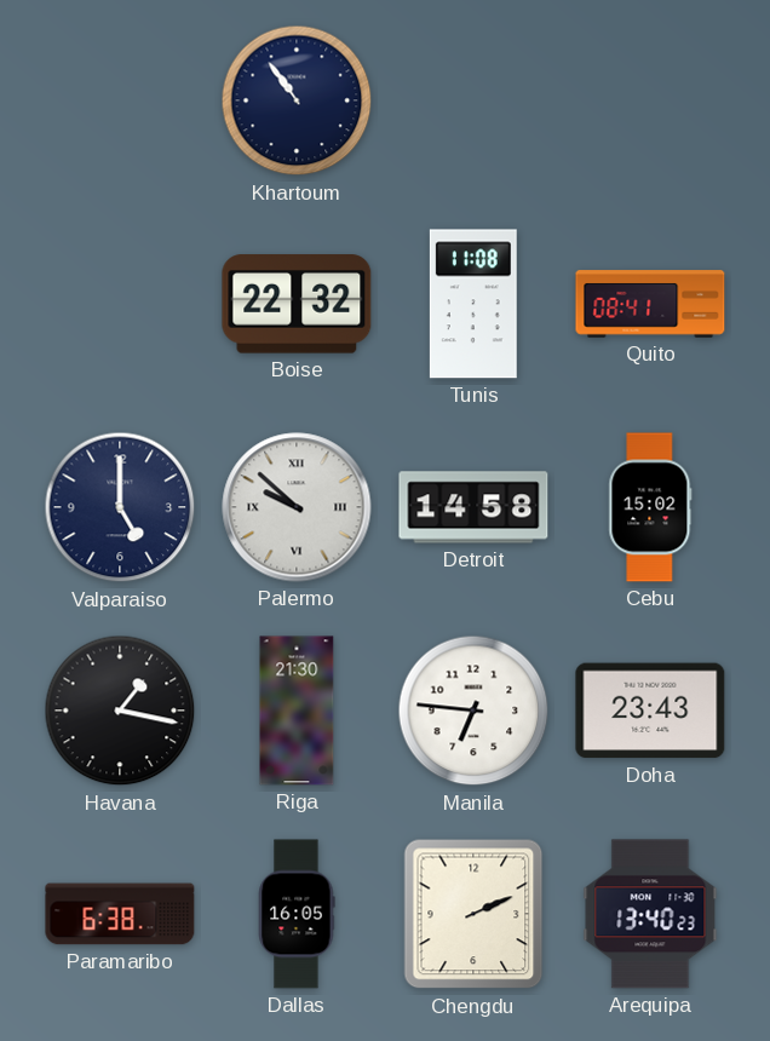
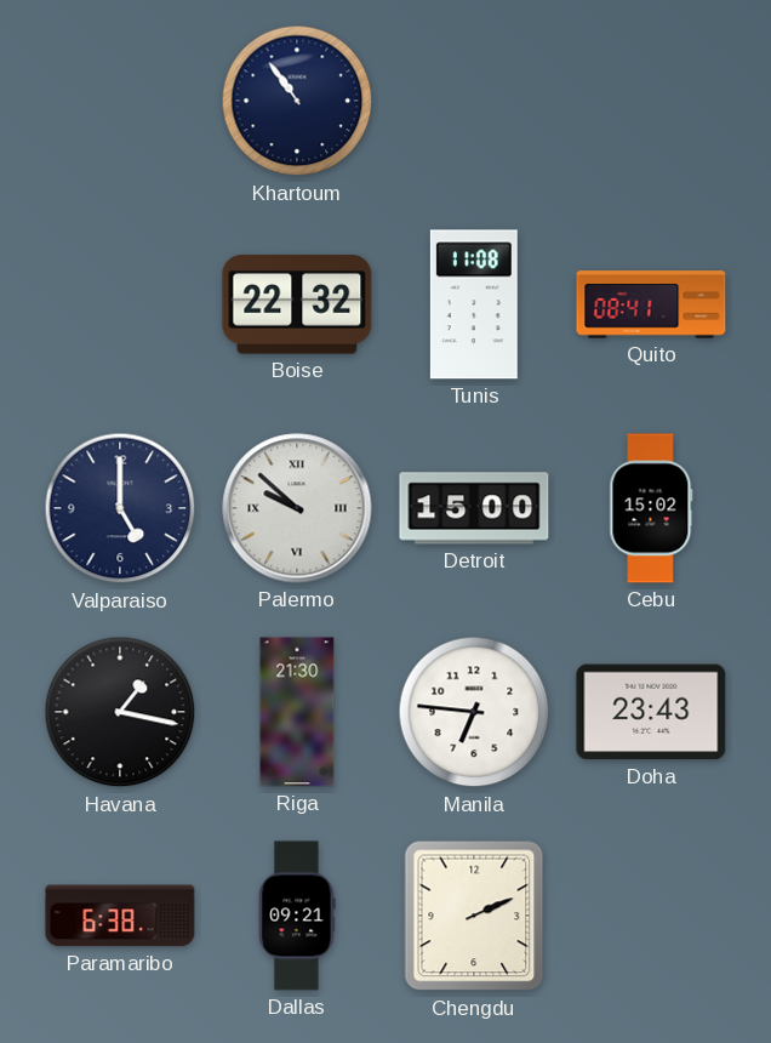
Detroit: 14:58 -> 15:00
Dallas: 16:05 -> 09:21
Arequipa: 13:40 -> none
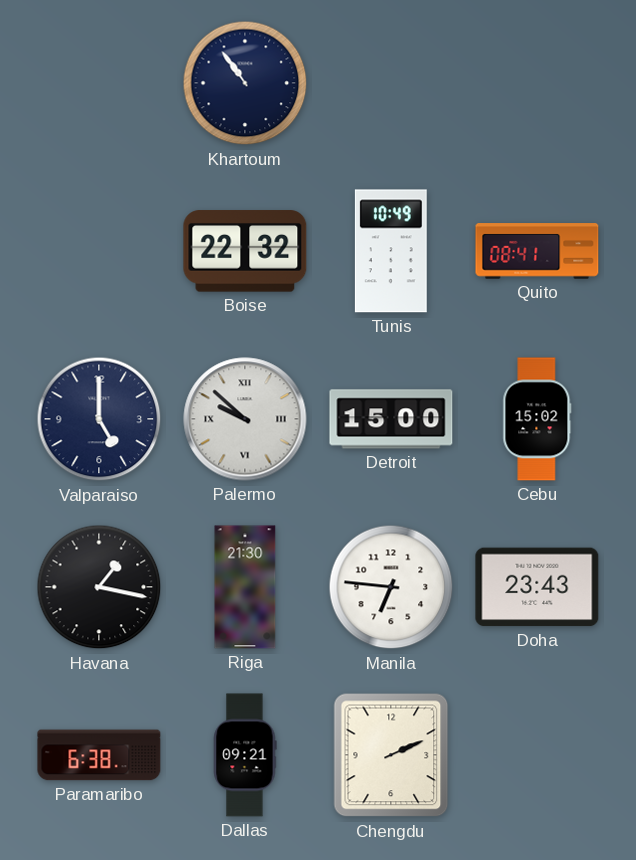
Tunis: 11:08 -> 10:49
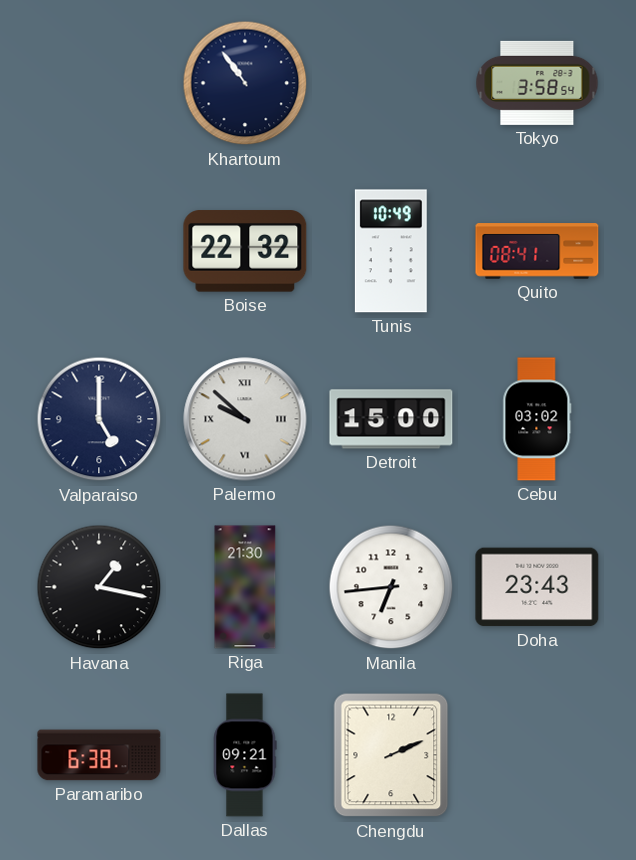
Tokyo: none -> 3:58
Cebu: 15:02 -> 03:02
Manila: 6:46 -> 6:44
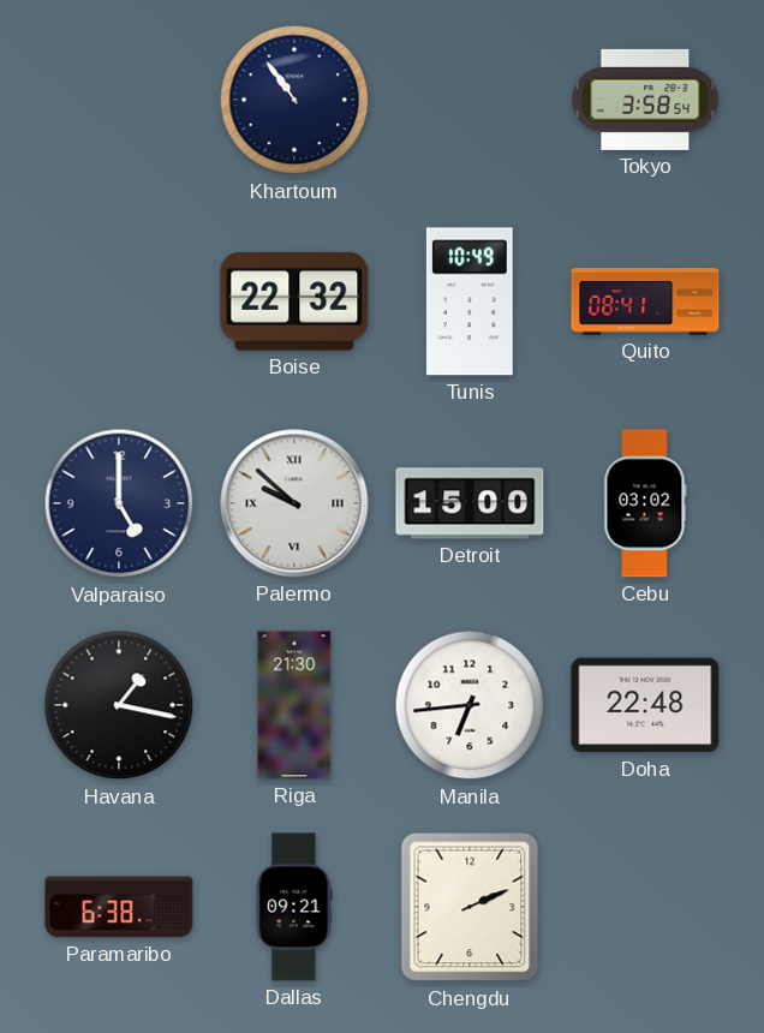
Doha: 23:43 -> 22:48
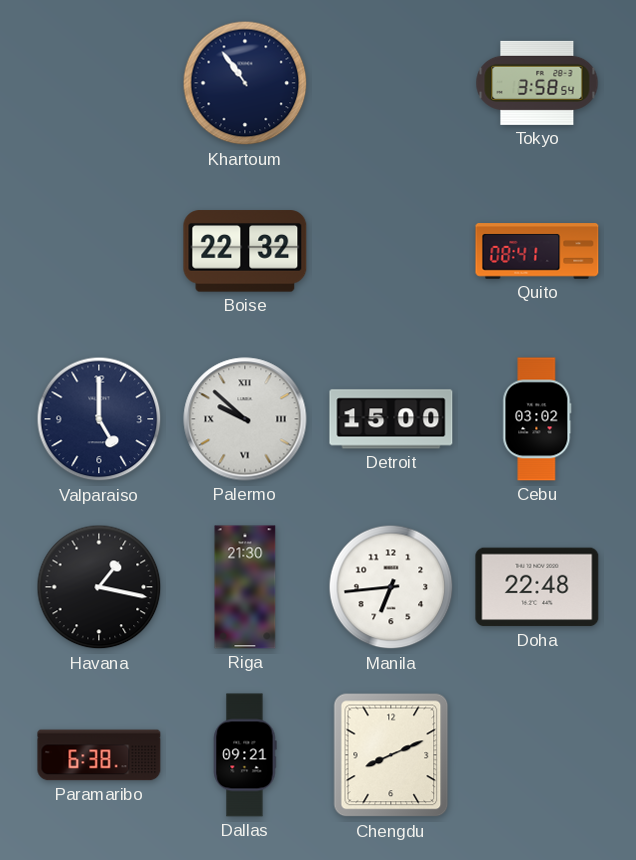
Tunis: 10:49 -> none
Chengdu: 2:11 -> 8:11
